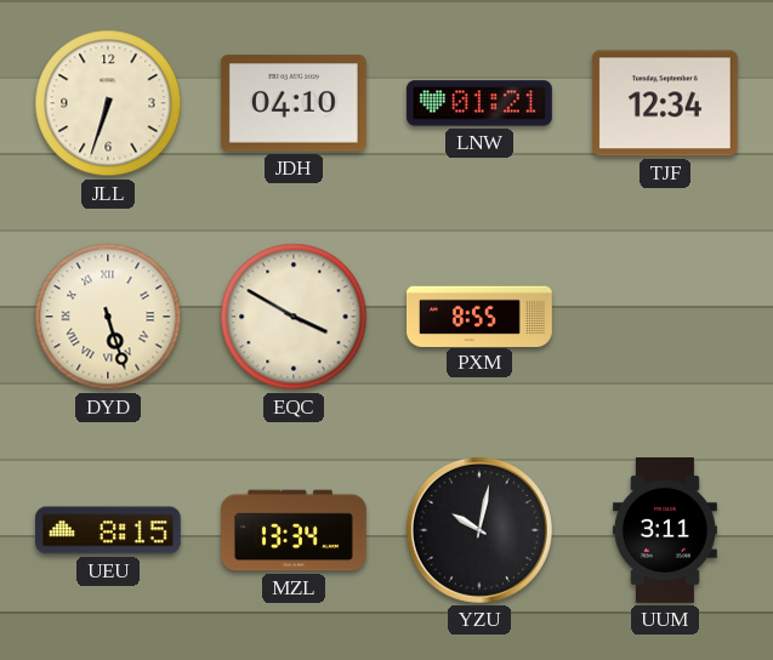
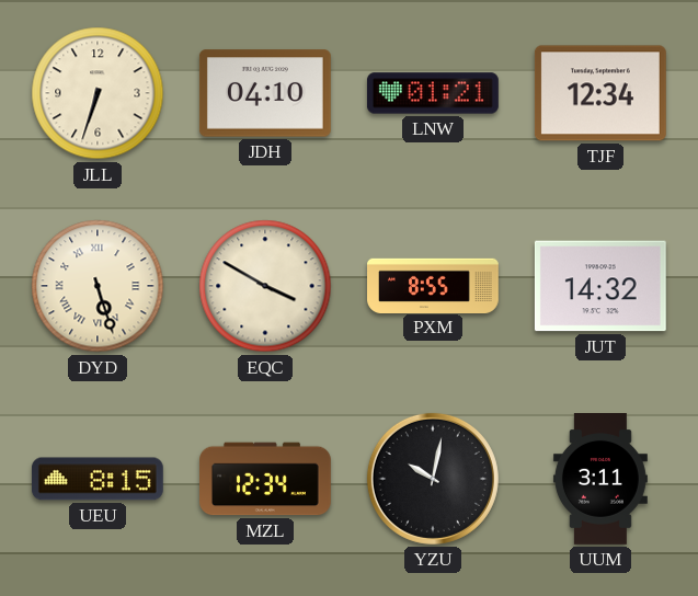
JUT: none -> 14:32
MZL: 13:34 -> 12:34
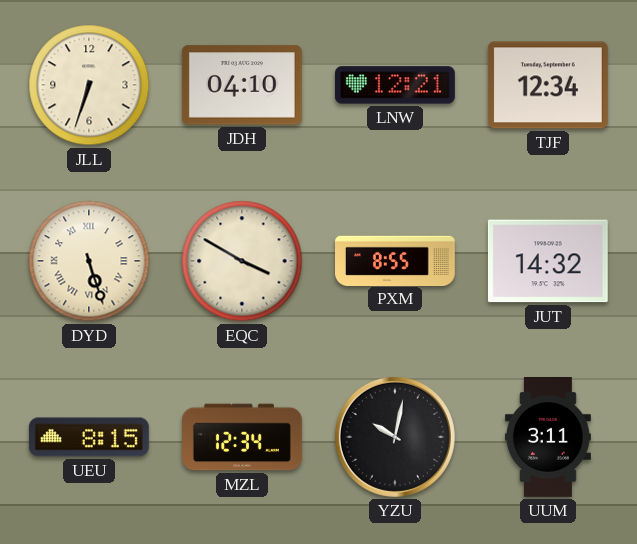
LNW: 01:21 -> 12:21
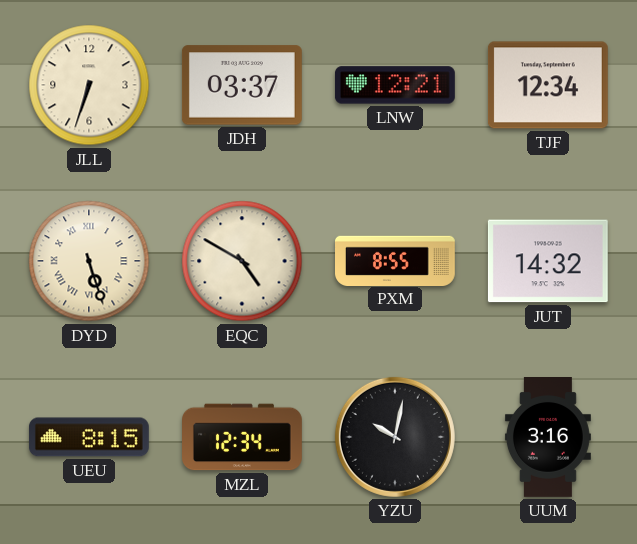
JDH: 04:10 -> 03:37
EQC: 3:50 -> 4:50
UUM: 3:11 -> 3:16
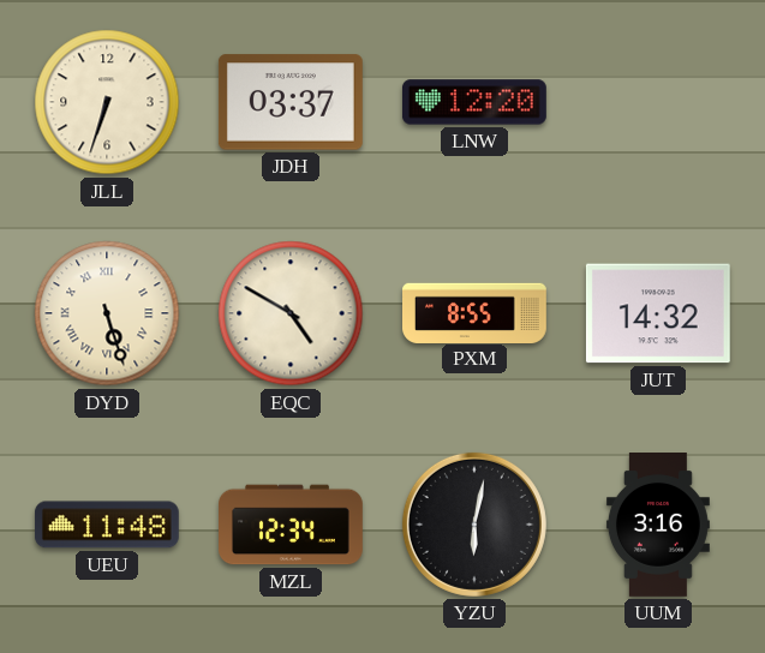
LNW: 12:21 -> 12:20
TJF: 12:34 -> none
UEU: 8:15 -> 11:48
YZU: 10:02 -> 6:02
